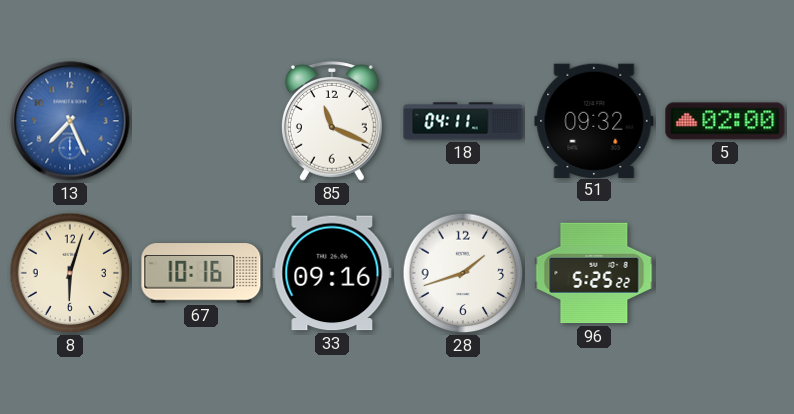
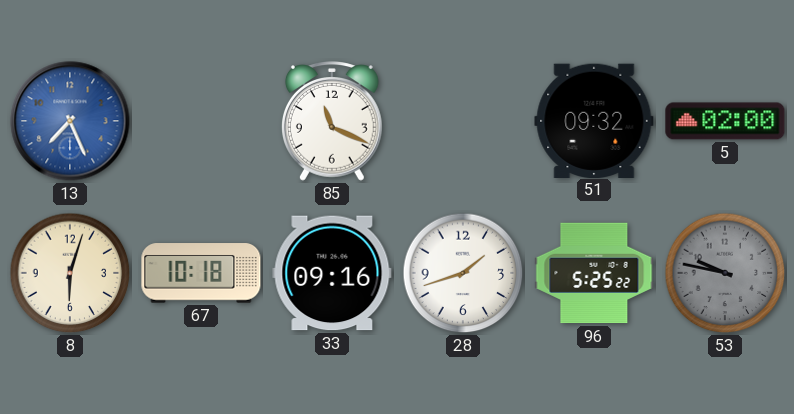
18: 04:11 -> none
67: 10:16 -> 10:18
53: none -> 9:47
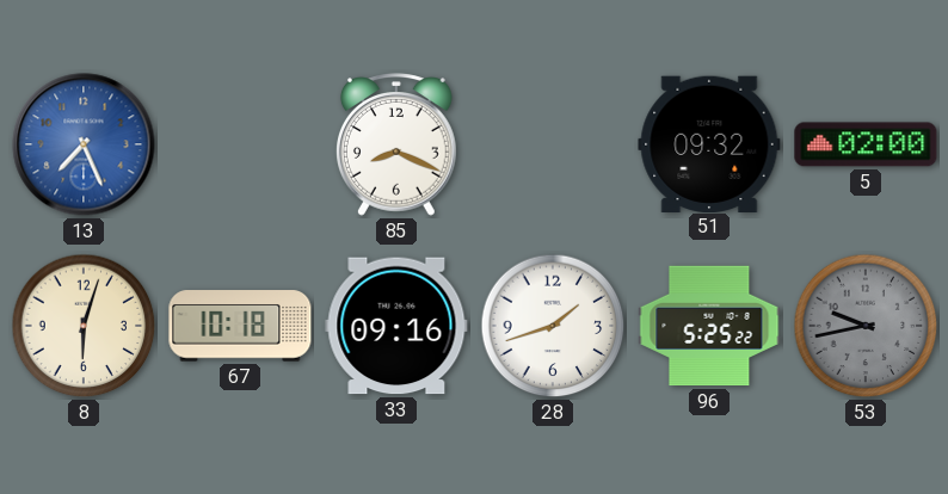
85: 11:19 -> 8:19
53: 9:47 -> 9:43
